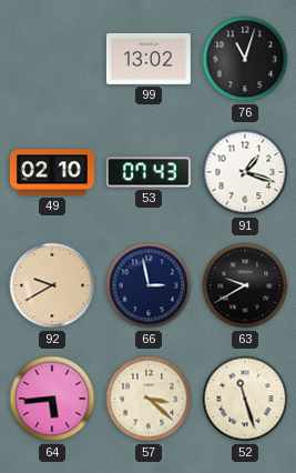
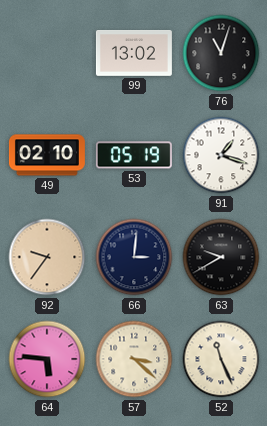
53: 07:43 -> 05:19
92: 9:40 -> 9:36
66: 2:58 -> 3:01
64: 5:44 -> 5:46
52: 11:27 -> 11:26
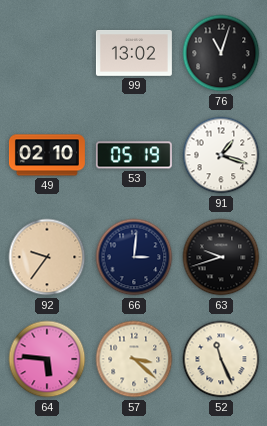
63: 9:40 -> 9:42
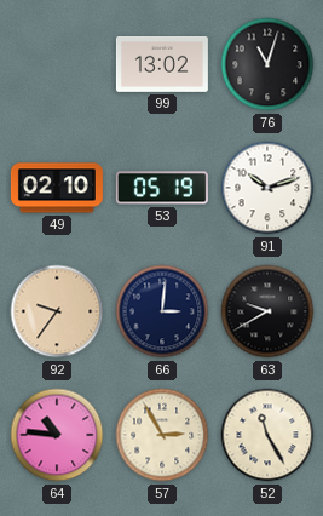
91: 1:18 -> 10:12
63: 9:42 -> 9:40
64: 5:46 -> 10:46
57: 3:22 -> 2:55
52: 11:26 -> 11:25
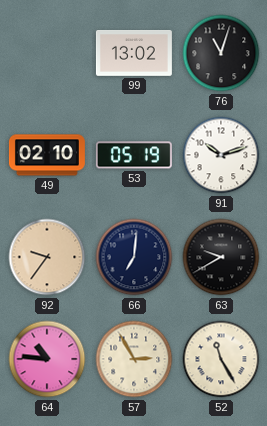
66: 3:01 -> 7:01
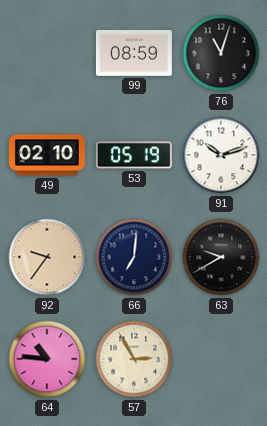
99: 13:02 -> 08:59
52: 11:25 -> none
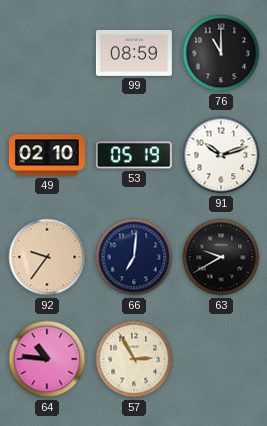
76: 11:03 -> 11:00
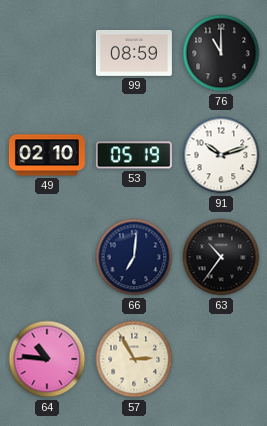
92: 9:36 -> none
63: 9:40 -> 10:36
